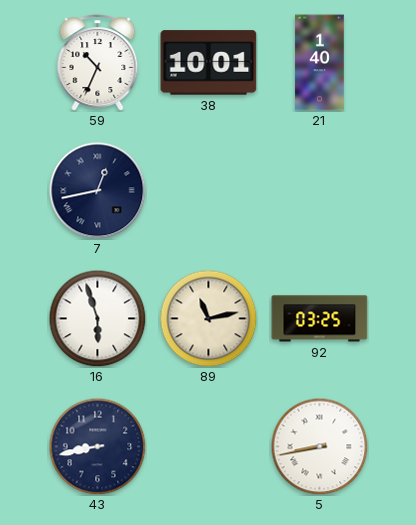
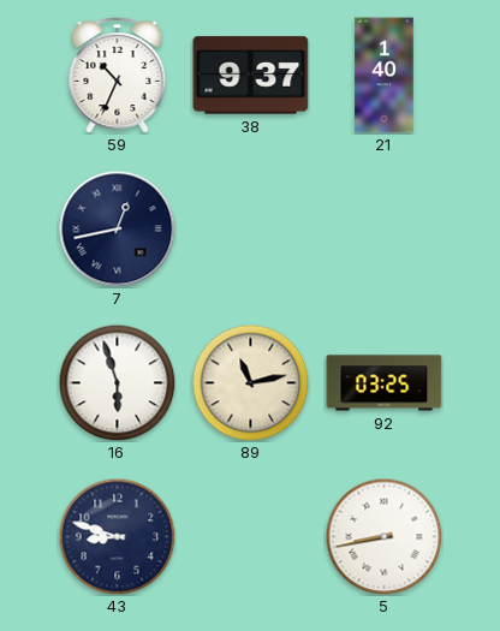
38: 10:01 -> 9:37
43: 8:43 -> 8:48
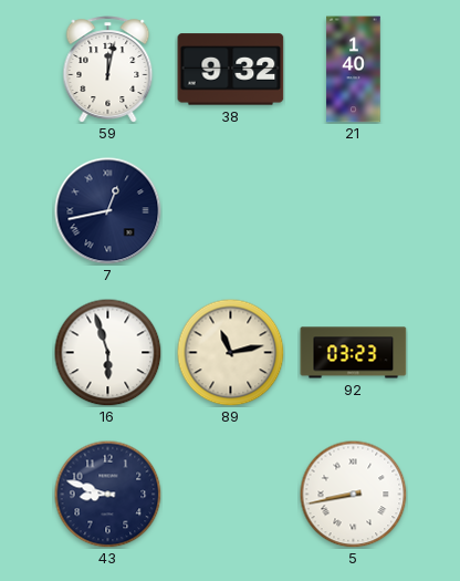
59: 10:34 -> 12:02
38: 9:37 -> 9:32
92: 03:25 -> 03:23
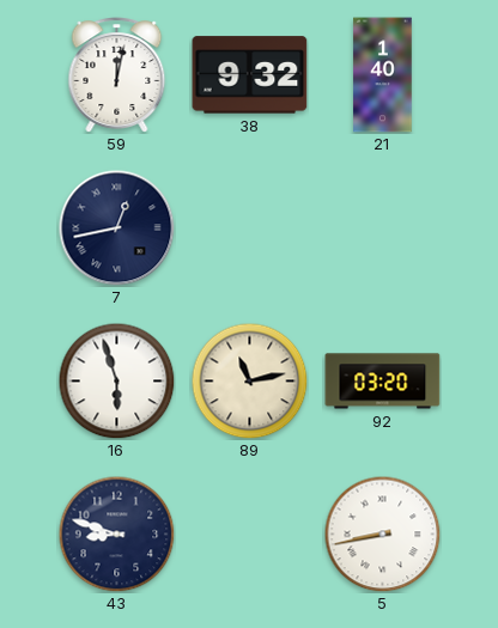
92: 03:23 -> 03:20
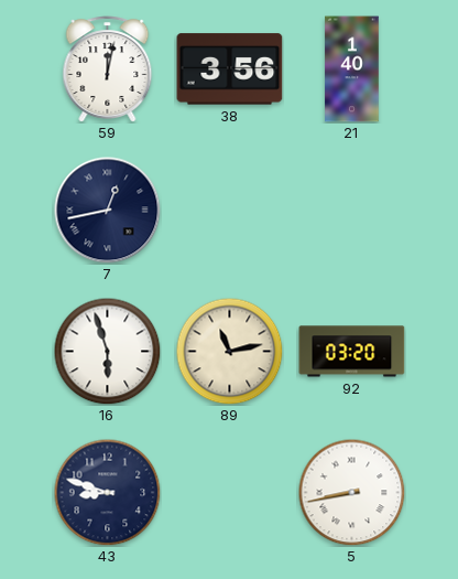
38: 9:32 -> 3:56
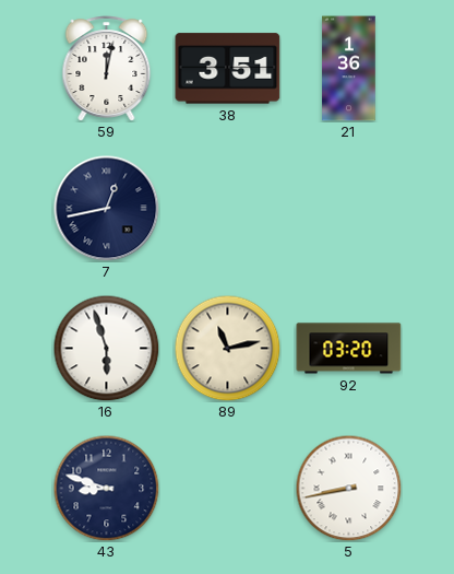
38: 3:56 -> 3:51
21: 1:40 -> 1:36
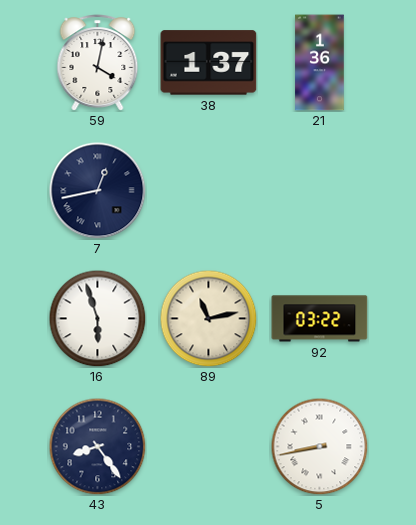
59: 12:02 -> 4:02
38: 3:51 -> 1:37
92: 03:20 -> 03:22
43: 8:48 -> 8:24
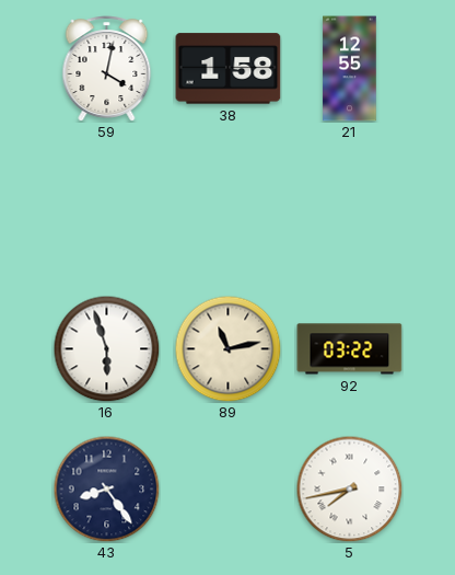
38: 1:37 -> 1:58
21: 1:36 -> 12:55
7: 12:43 -> none
5: 8:43 -> 7:43
